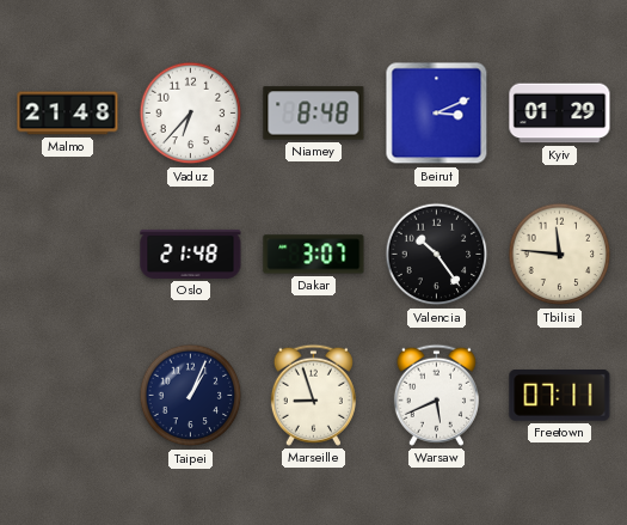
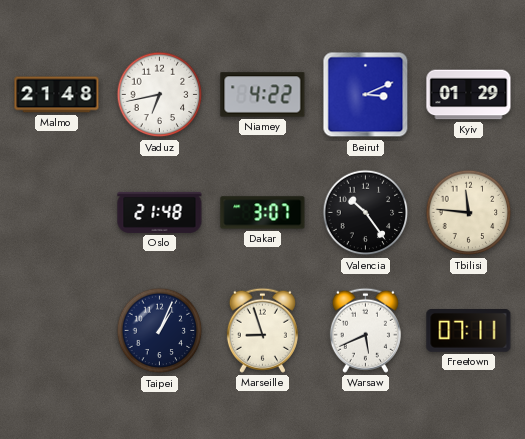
Vaduz: 6:37 -> 6:43
Niamey: 8:48 -> 4:22
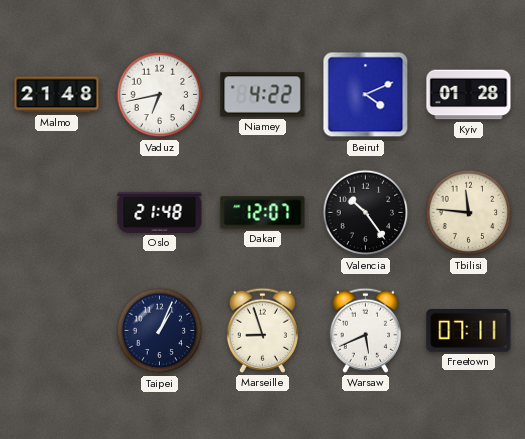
Beirut: 3:11 -> 4:11
Kyiv: 01:29 -> 01:28
Dakar: 3:07 -> 12:07
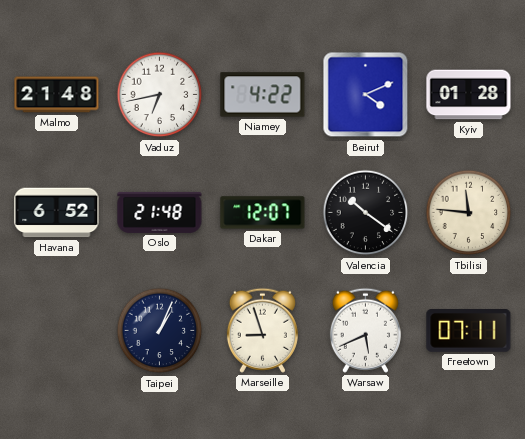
Havana: none -> 6:52
Valencia: 10:24 -> 10:21
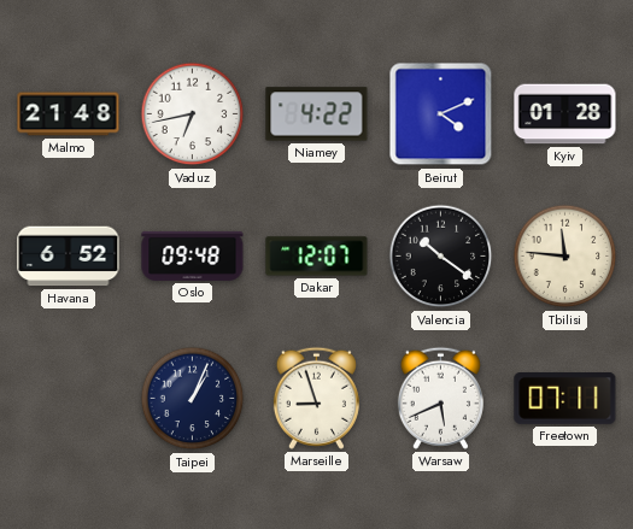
Oslo: 21:48 -> 09:48
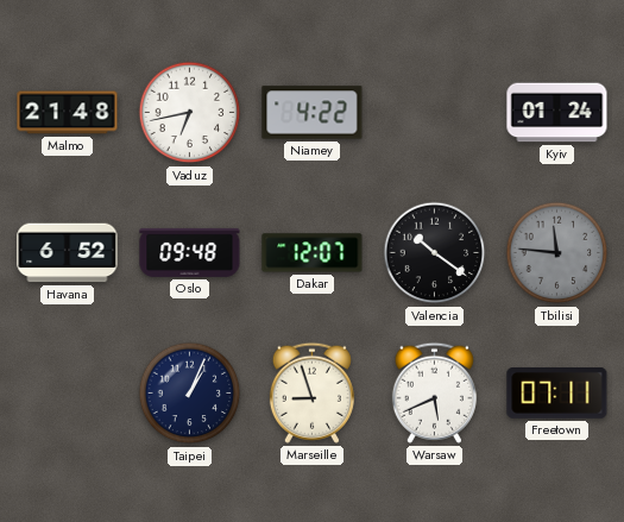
Beirut: 4:11 -> none
Kyiv: 01:28 -> 01:24
Tbilisi dial: cream -> grey
